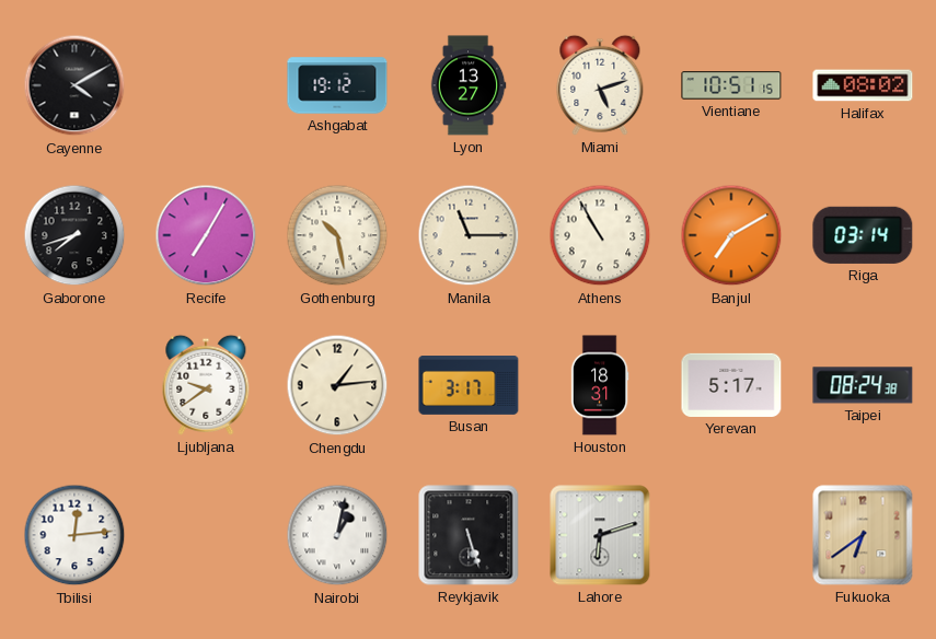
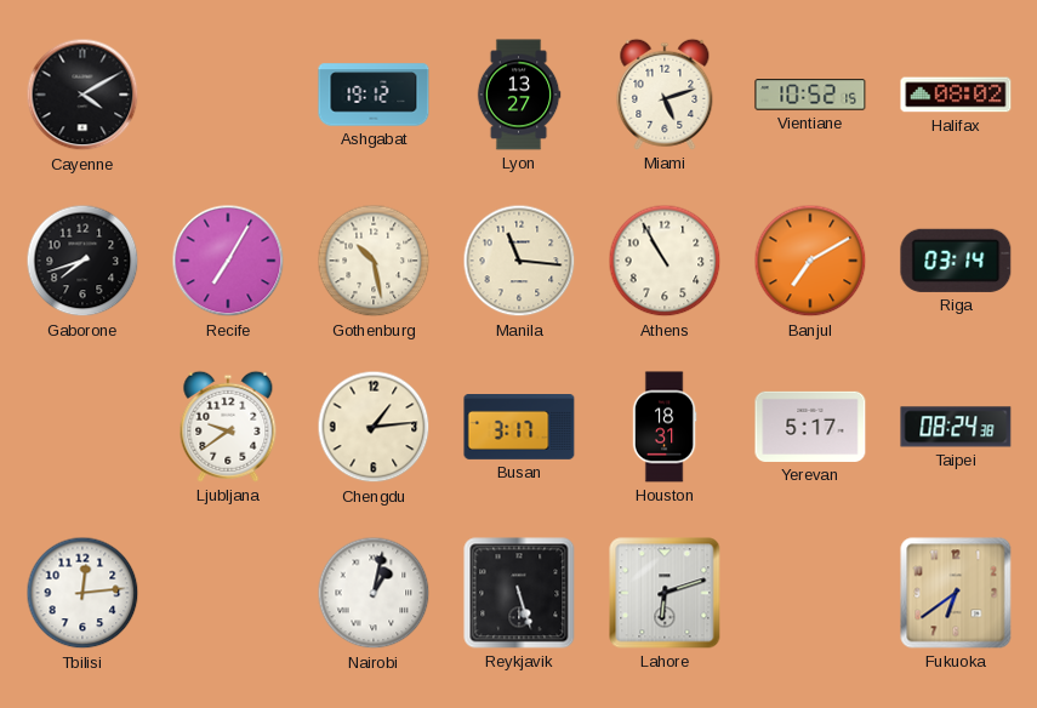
Vientiane: 10:51 -> 10:52
Manila: 11:15 -> 11:16
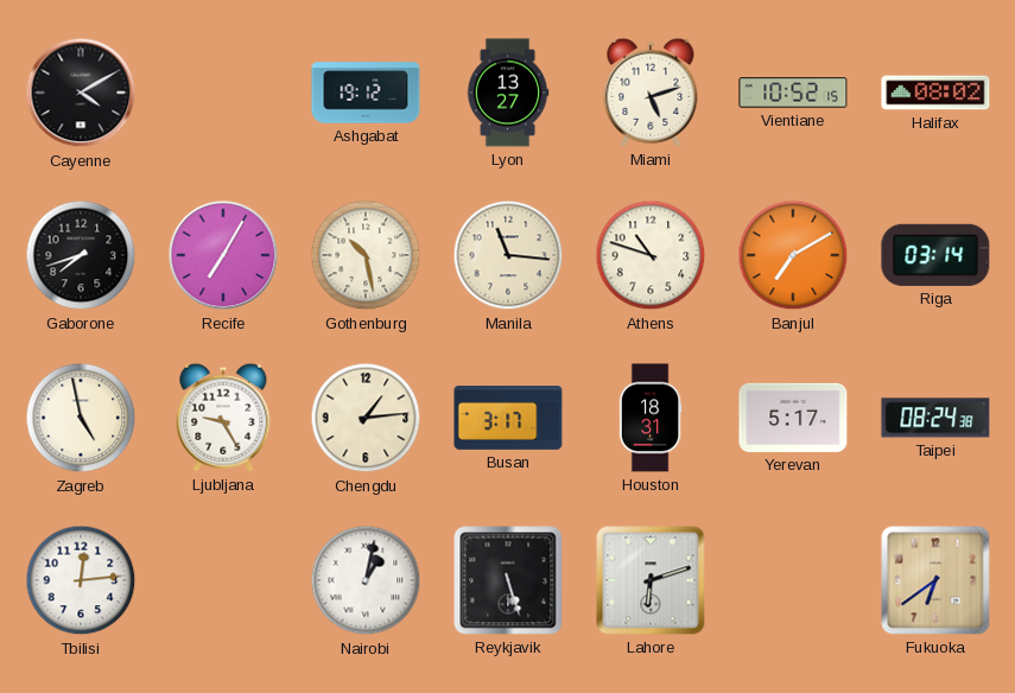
Athens: 10:55 -> 10:48
Zagreb: none -> 4:58
Ljubljana: 9:39 -> 9:25
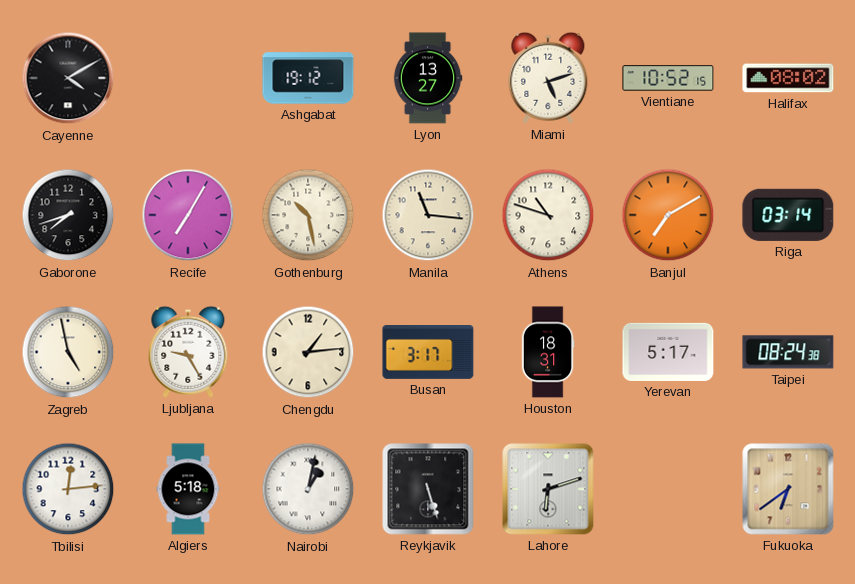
Algiers: none -> 5:18
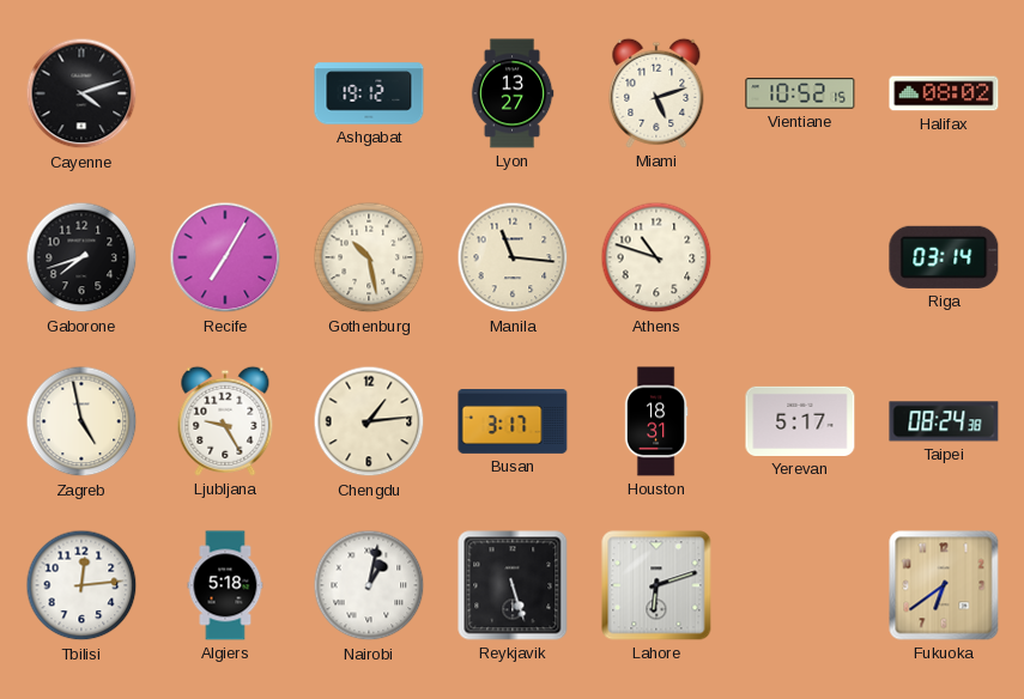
Cayenne: 4:10 -> 4:12
Banjul: 7:10 -> none
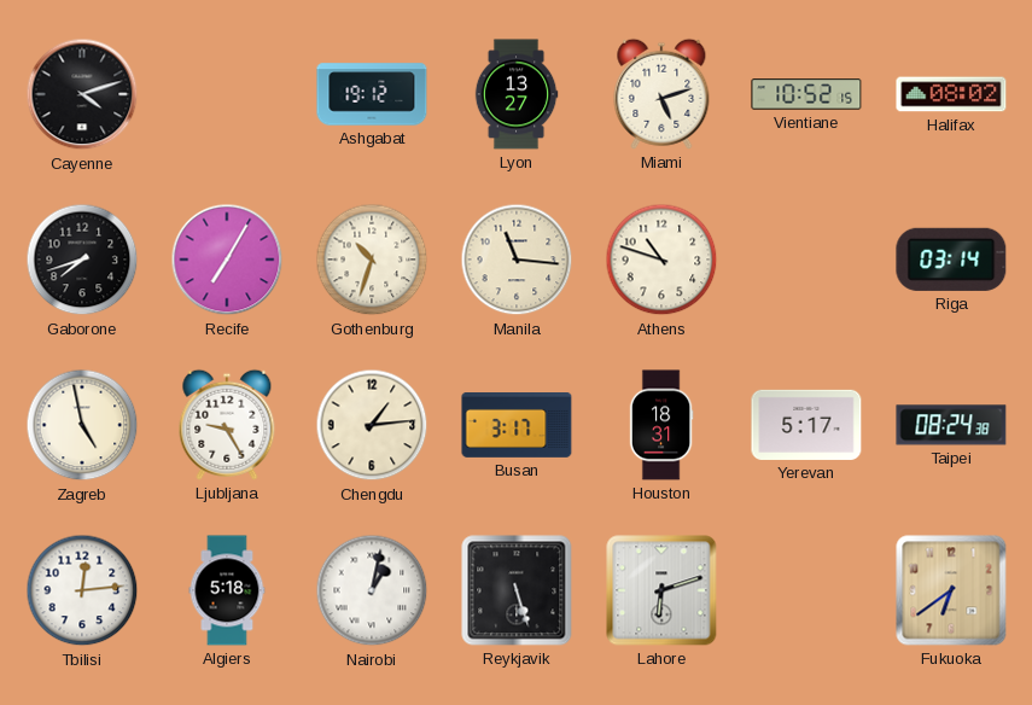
Gothenburg: 10:28 -> 10:33
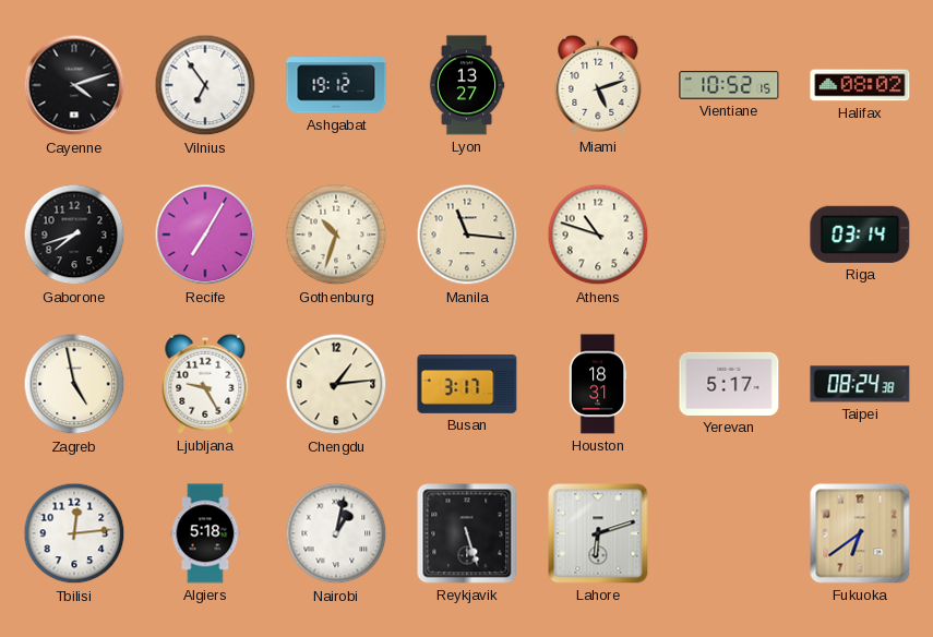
Vilnius: none -> 6:54
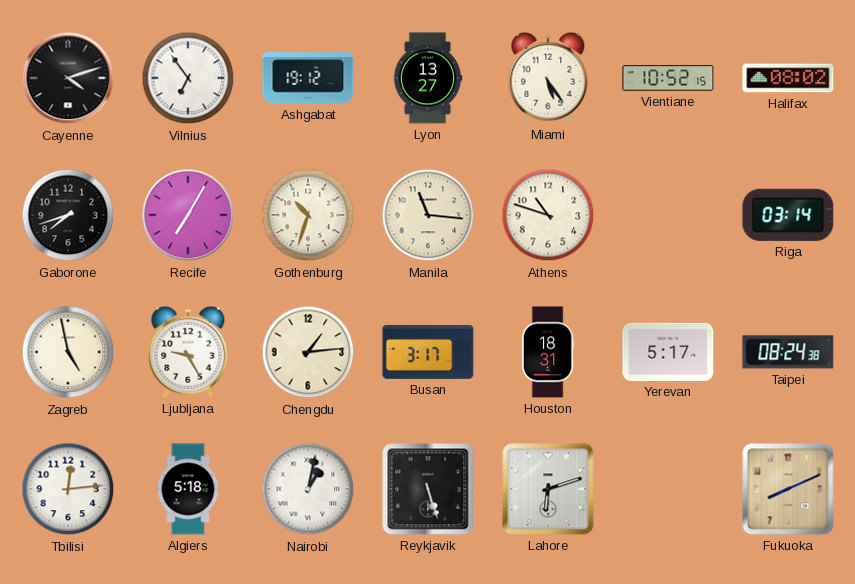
Miami: 5:12 -> 5:24
Fukuoka: 6:39 -> 8:11
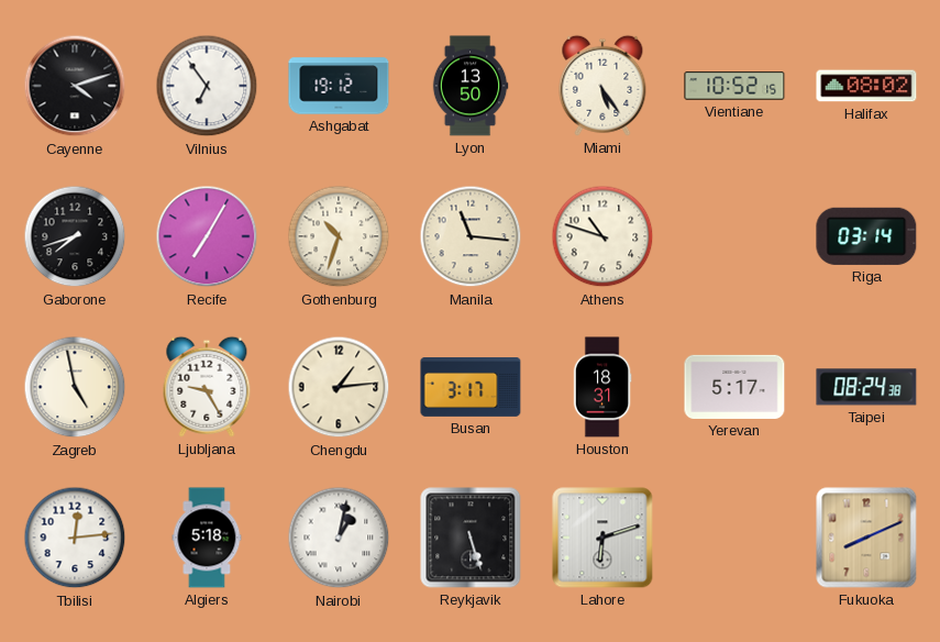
Lyon: 13:27 -> 13:50
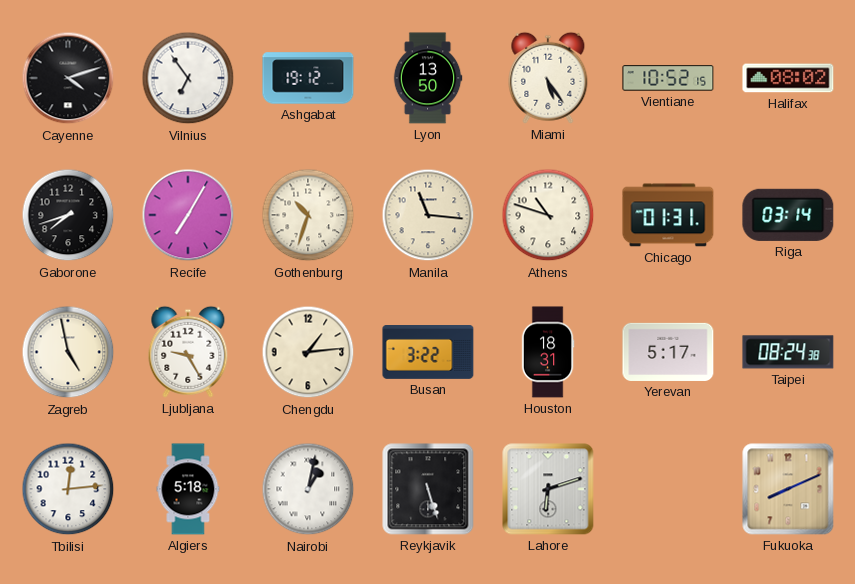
Chicago: none -> 01:31
Busan: 3:17 -> 3:22
